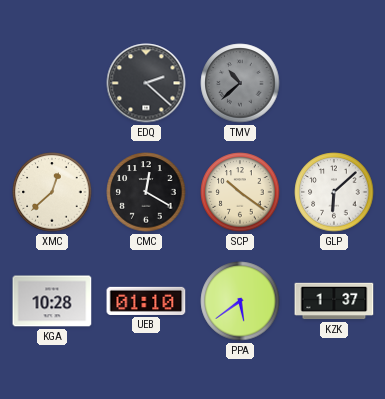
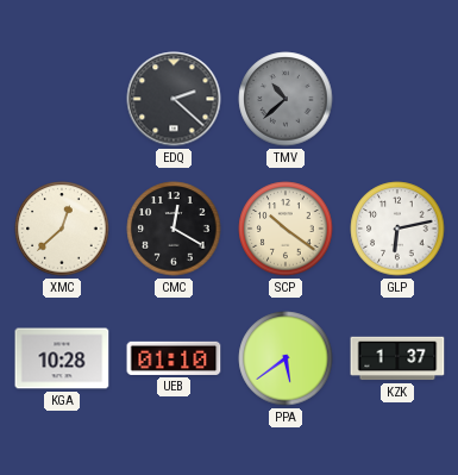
GLP: 6:08 -> 6:13
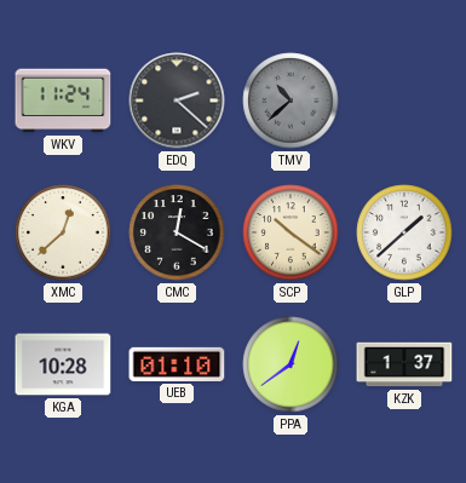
WKV: none -> 11:24
GLP: 6:13 -> 1:38
PPA: 5:39 -> 12:39
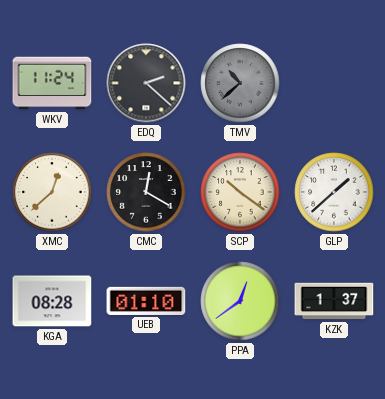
KGA: 10:28 -> 08:28
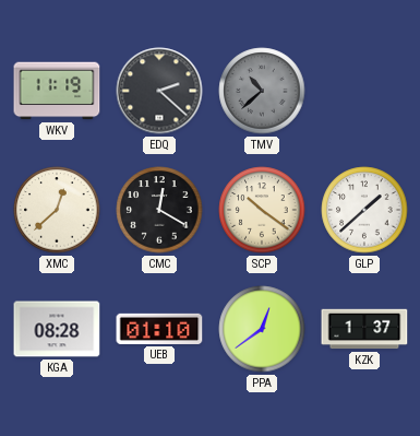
WKV: 11:24 -> 11:19
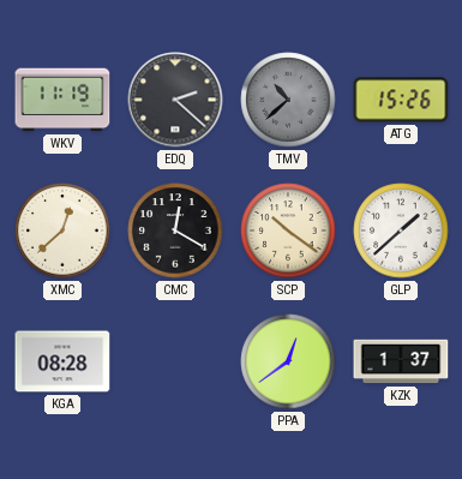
ATG: none -> 15:26
UEB: 01:10 -> none
